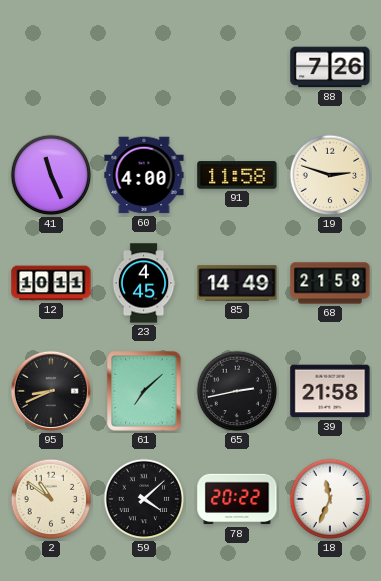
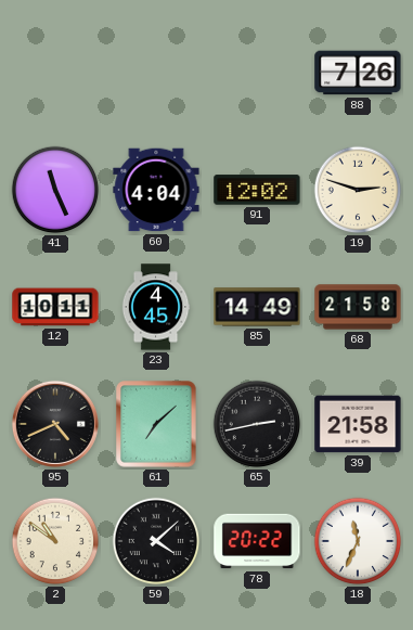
60: 4:00 -> 4:04
91: 11:58 -> 12:02
95: 8:41 -> 4:41
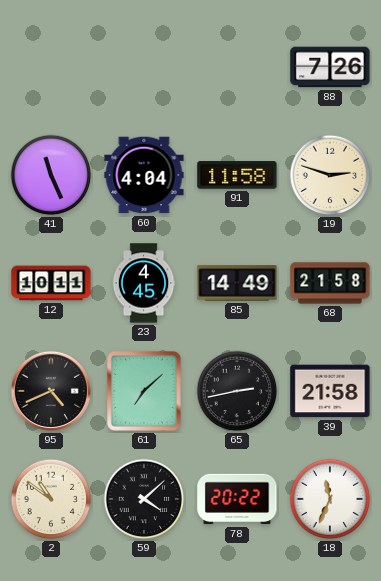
91: 12:02 -> 11:58
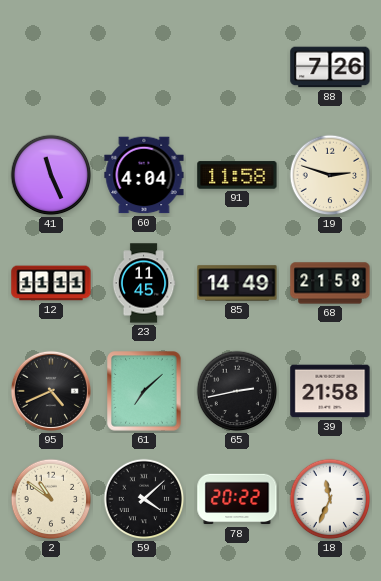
12: 10:11 -> 11:11
23: 4:45 -> 11:45
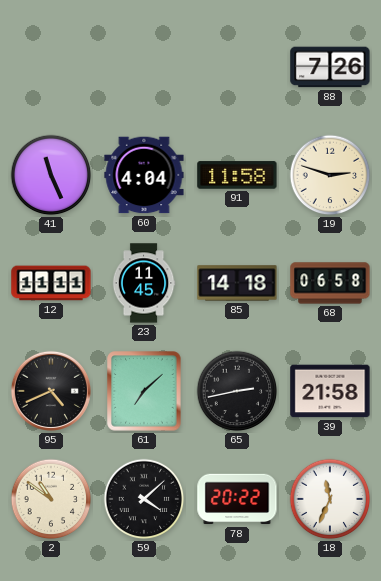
85: 14:49 -> 14:18
68: 21:58 -> 06:58
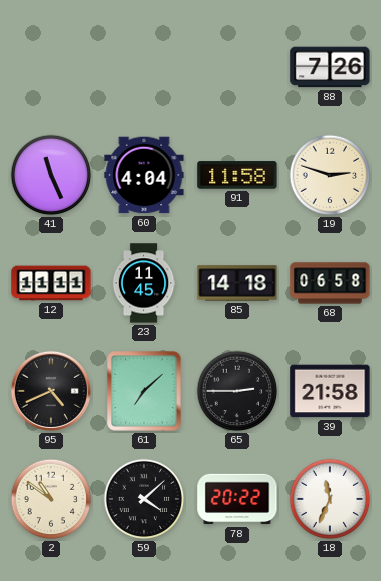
65: 2:43 -> 2:45
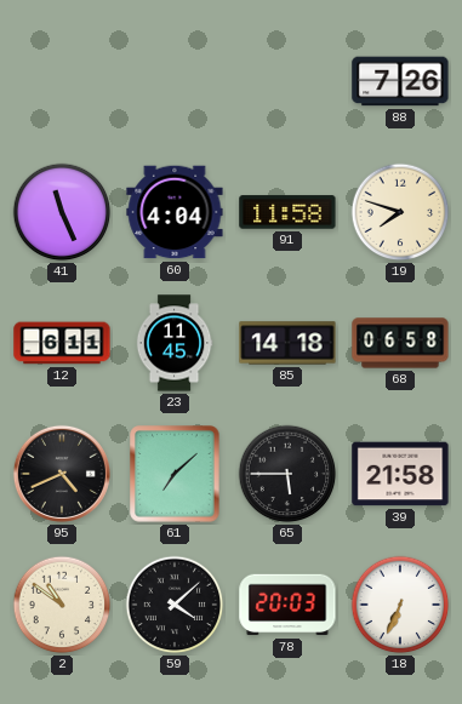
19: 2:48 -> 7:48
12: 11:11 -> 6:11
65: 2:45 -> 5:45
78: 20:22 -> 20:03
18: 11:34 -> 6:34
